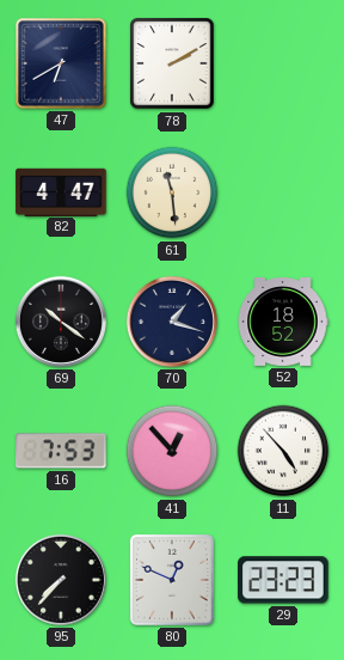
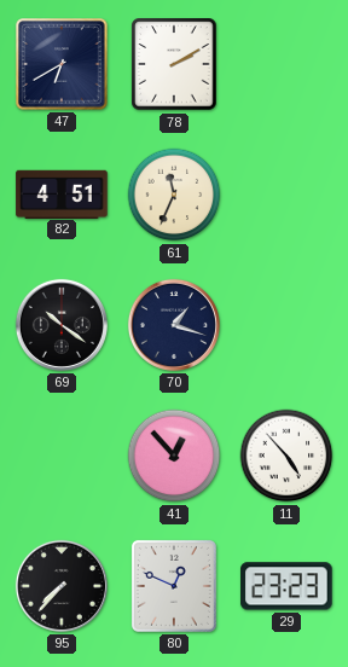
82: 4:47 -> 4:51
61: 11:29 -> 11:34
52: 18:52 -> none
16: 7:53 -> none
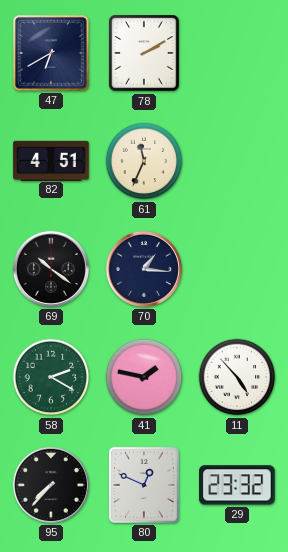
70: 1:18 -> 1:16
58: none -> 2:20
41: 12:53 -> 1:47
29: 23:23 -> 23:32
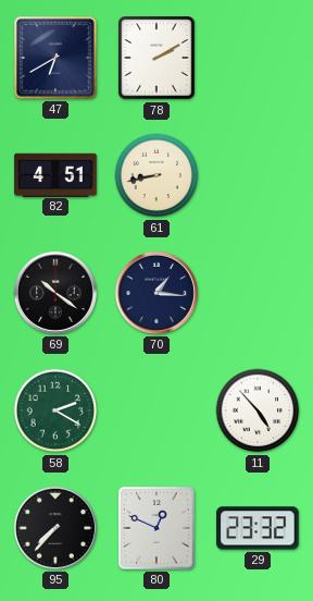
61: 11:34 -> 8:43
41: 1:47 -> none
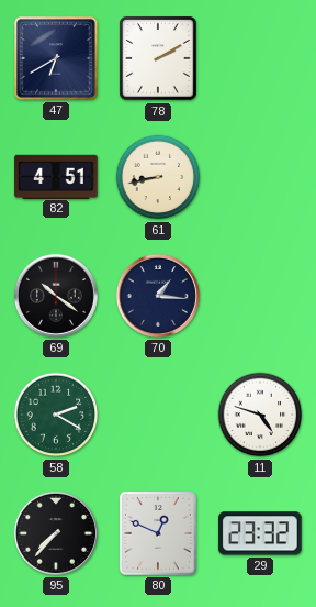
11: 4:53 -> 4:48
